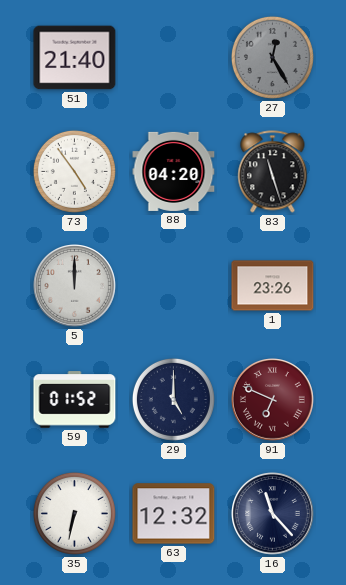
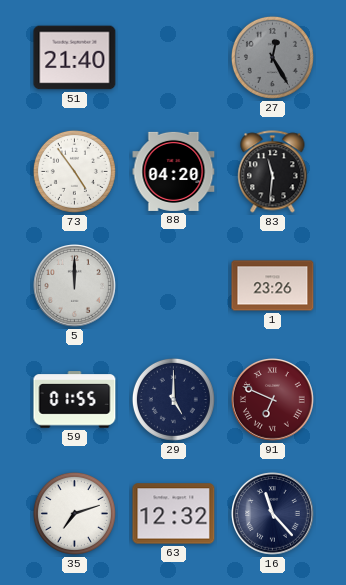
83: 11:27 -> 11:31
59: 01:52 -> 01:55
35: 6:32 -> 7:12
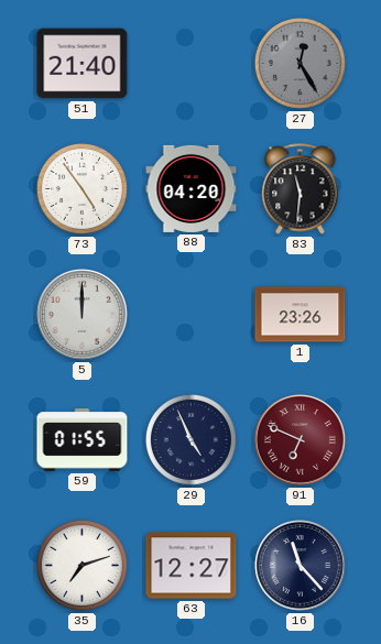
29: 5:00 -> 4:56
63: 12:32 -> 12:27
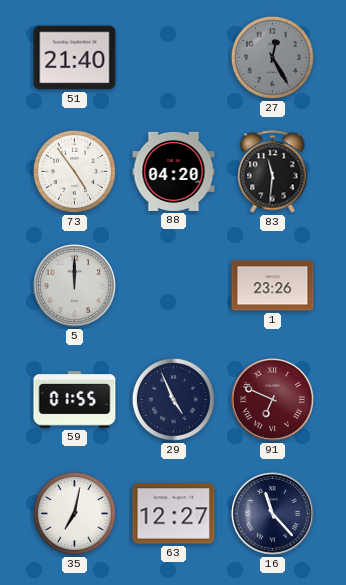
35: 7:12 -> 7:02
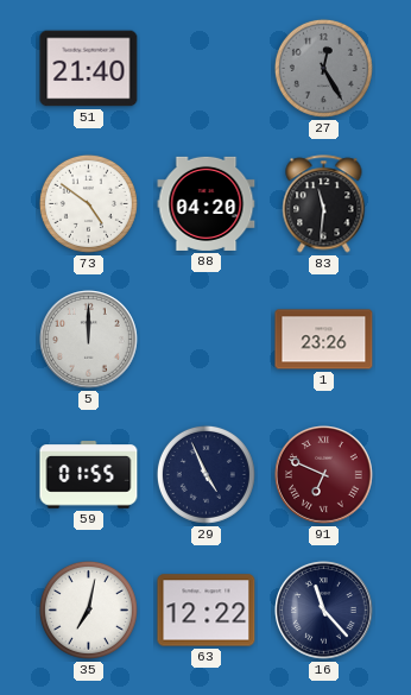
73: 4:54 -> 4:51
63: 12:27 -> 12:22
